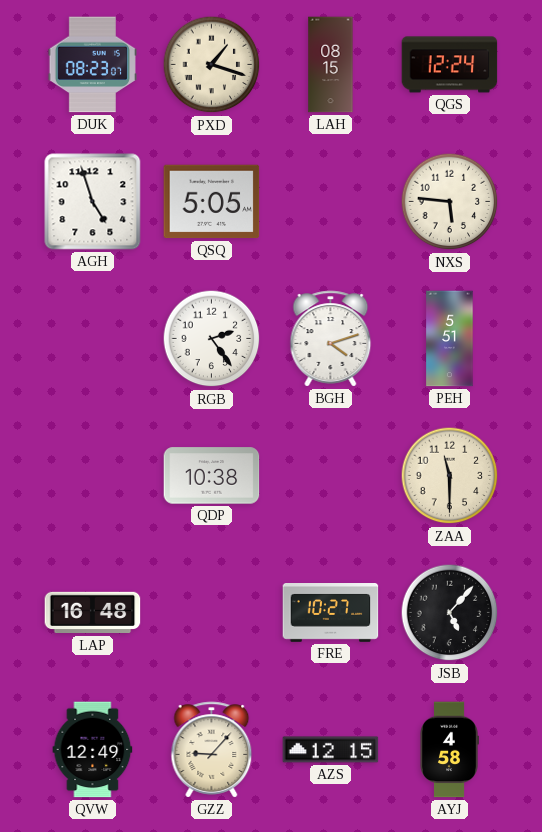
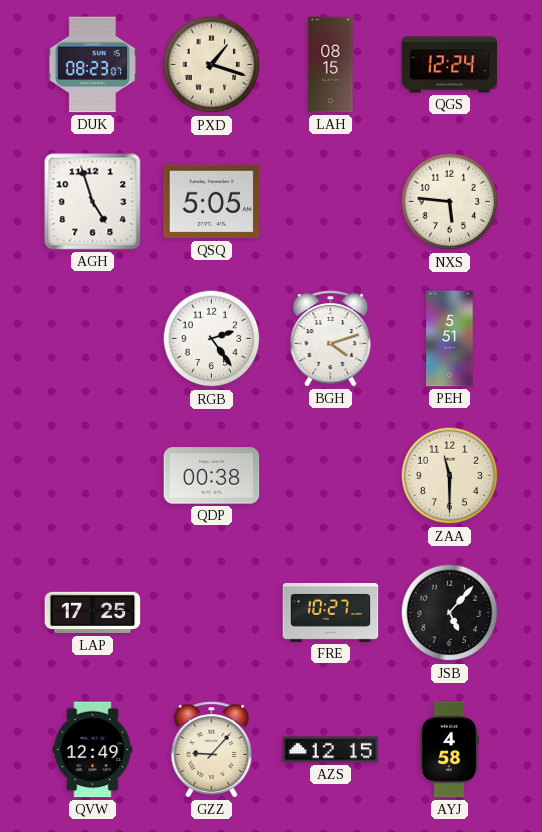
QDP: 10:38 -> 00:38
LAP: 16:48 -> 17:25
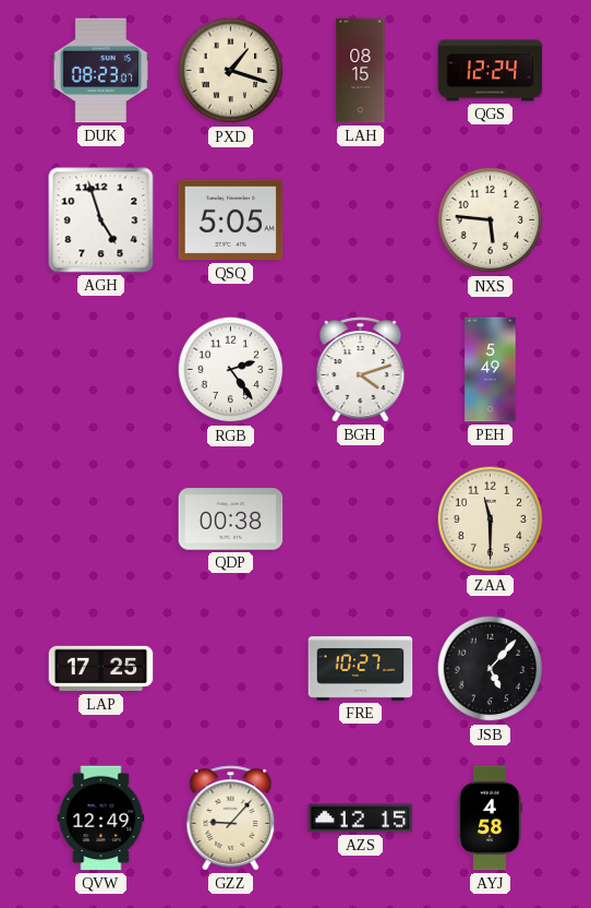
PEH: 5:51 -> 5:49
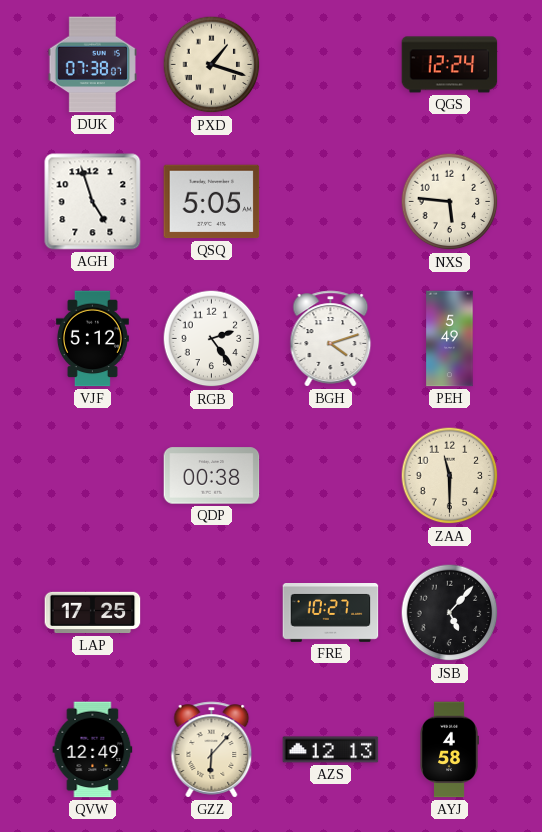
DUK: 08:23 -> 07:38
LAH: 08:15 -> none
VJF: none -> 5:12
GZZ: 9:07 -> 6:07
AZS: 12:15 -> 12:13
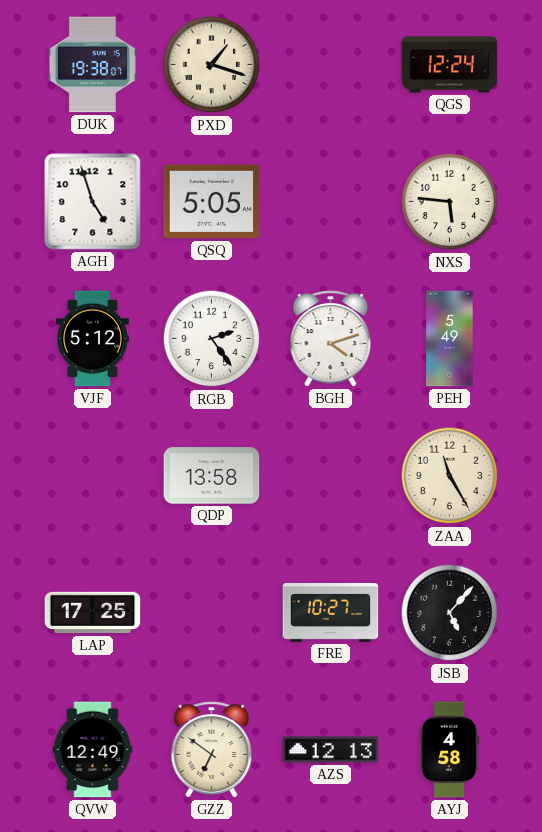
DUK: 07:38 -> 19:38
QDP: 00:38 -> 13:58
ZAA: 11:30 -> 11:25
GZZ: 6:07 -> 6:51
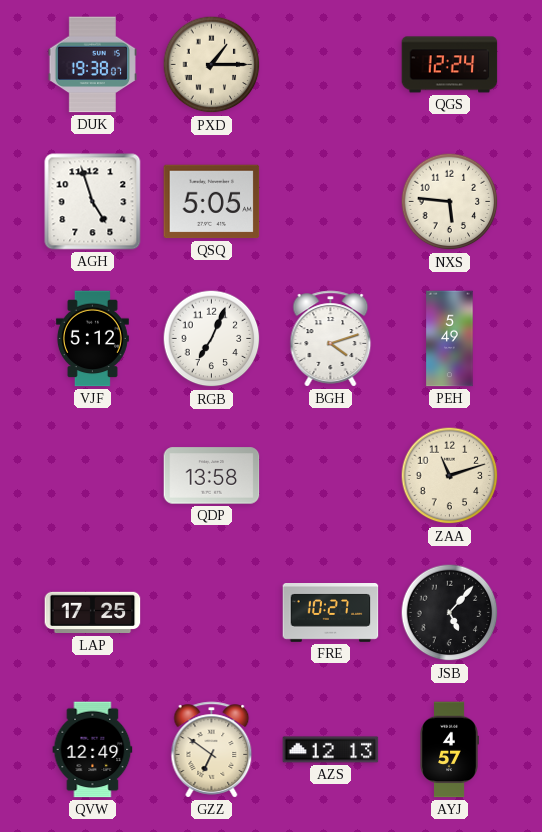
PXD: 1:18 -> 1:15
RGB: 2:24 -> 7:04
ZAA: 11:25 -> 11:12
AYJ: 4:58 -> 4:57
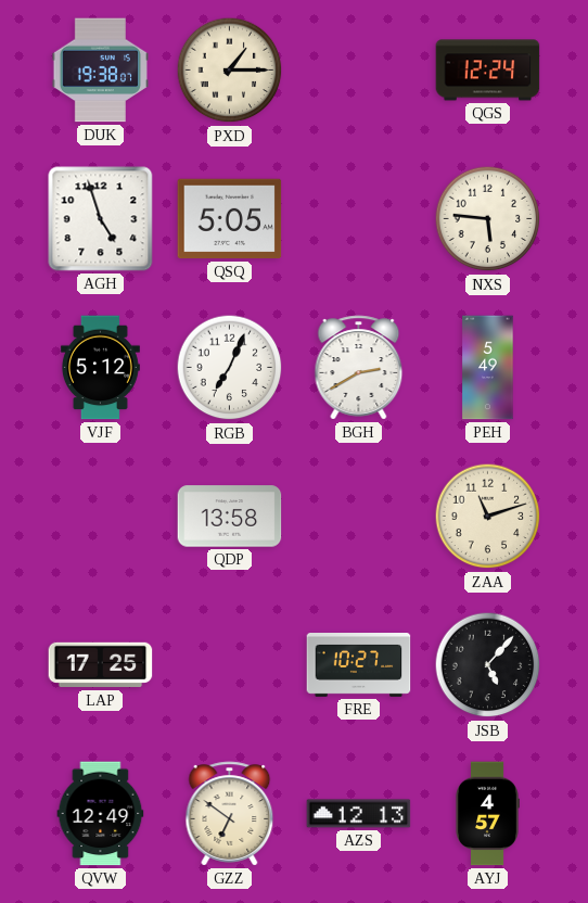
BGH: 4:12 -> 2:40
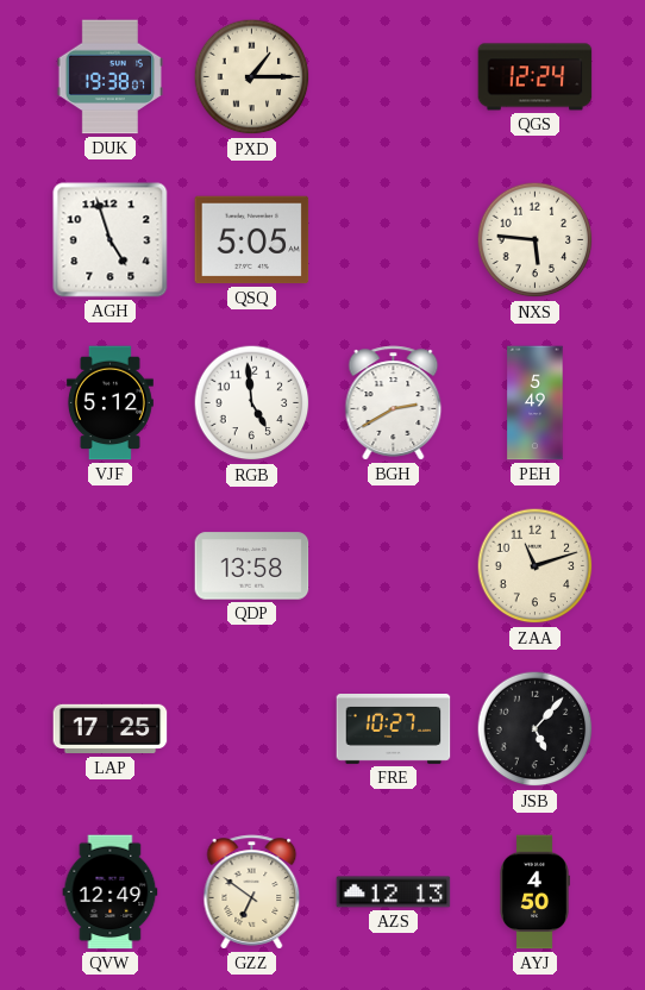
RGB: 7:04 -> 4:59
AYJ: 4:57 -> 4:50
